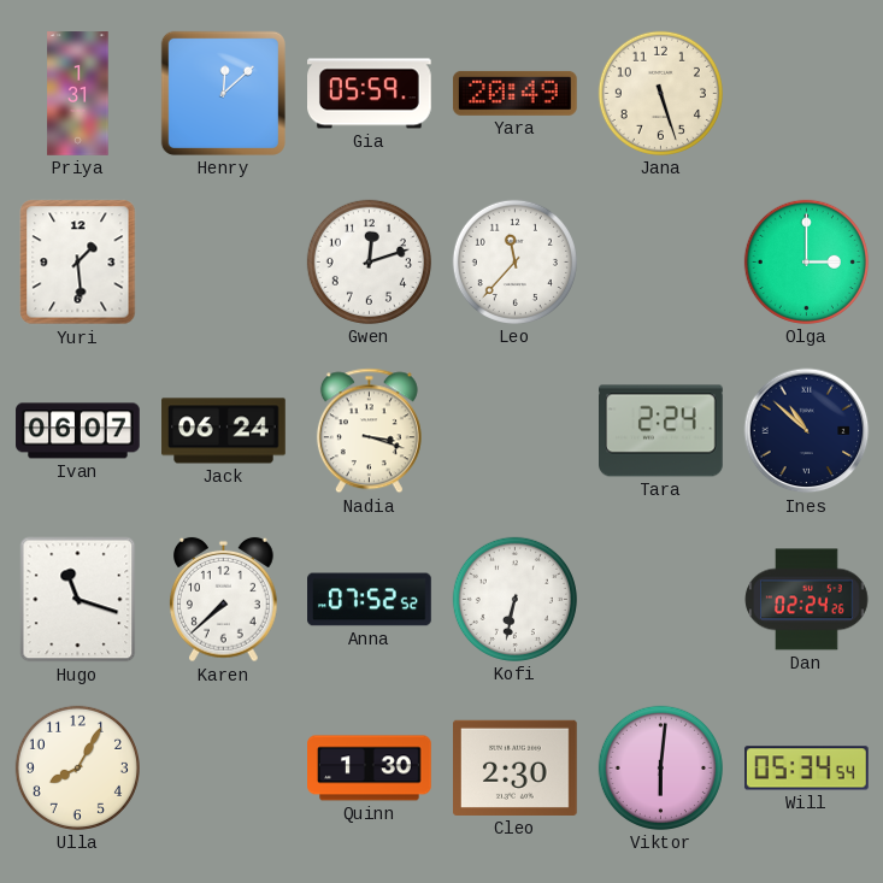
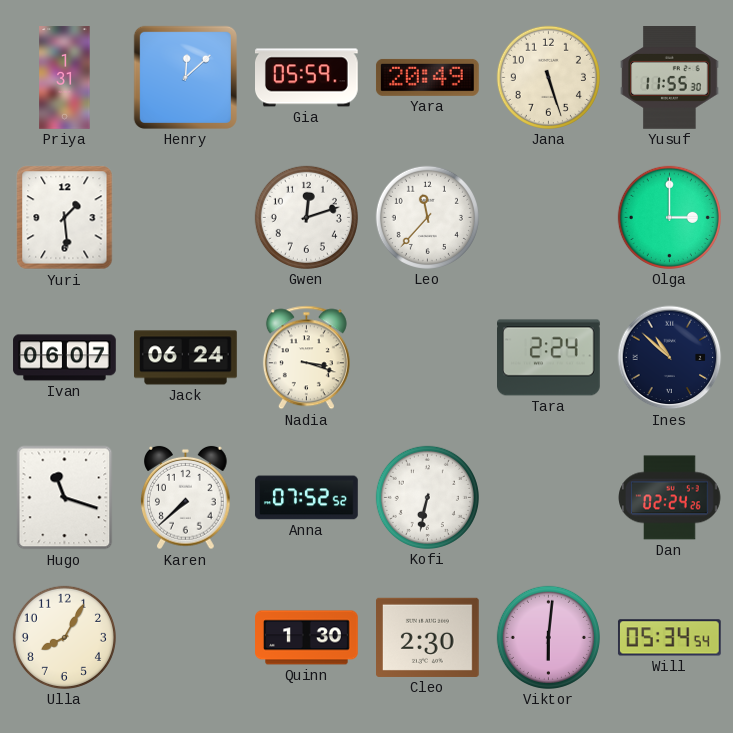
Yusuf: none -> 11:55
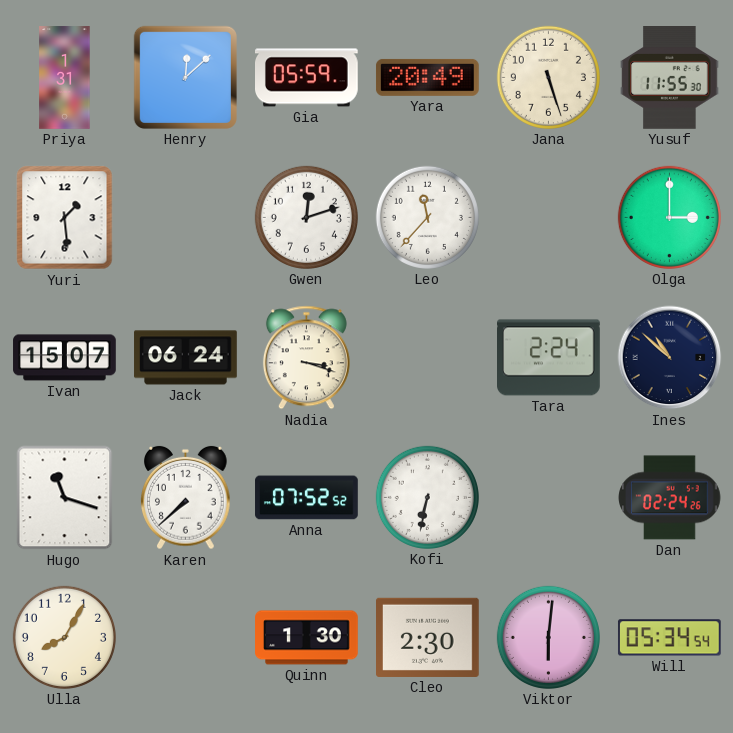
Ivan: 06:07 -> 15:07
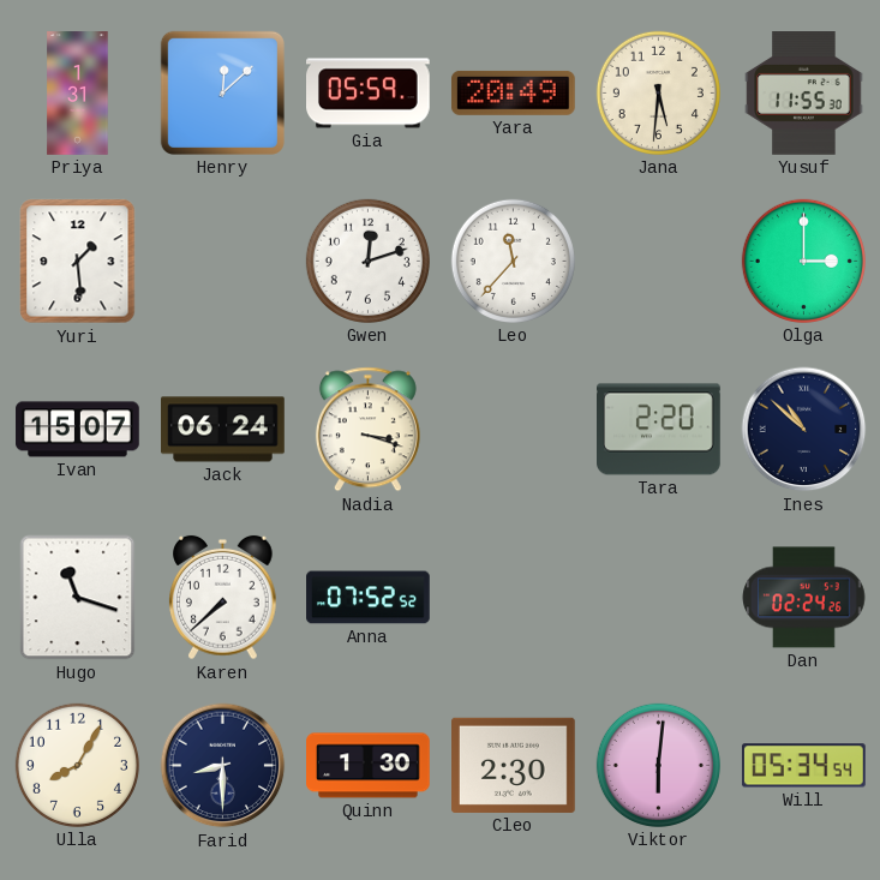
Jana: 5:27 -> 5:31
Tara: 2:24 -> 2:20
Kofi: 6:32 -> none
Farid: none -> 8:30
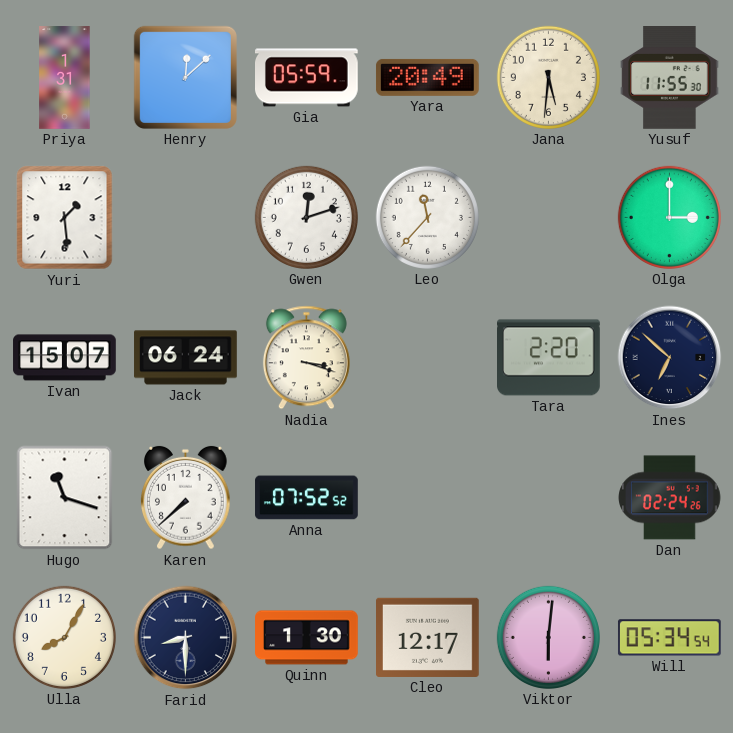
Ines: 10:52 -> 6:52
Cleo: 2:30 -> 12:17
